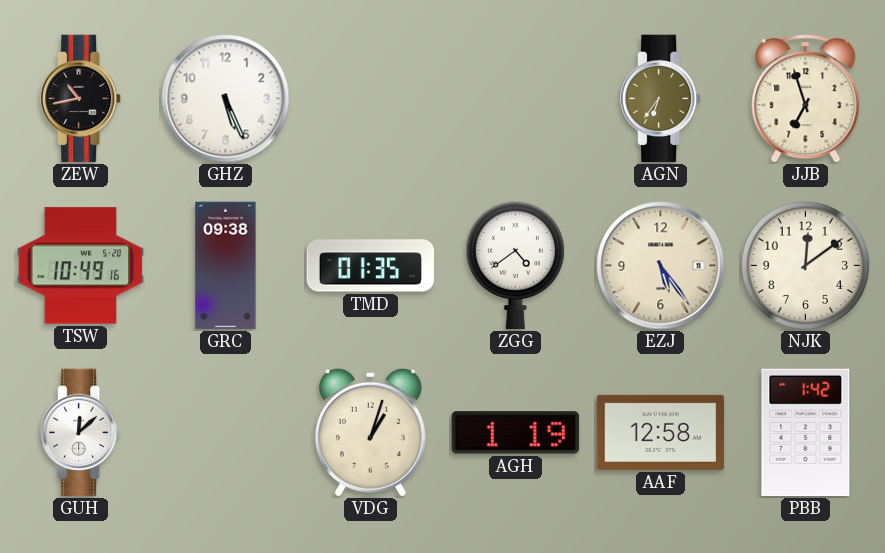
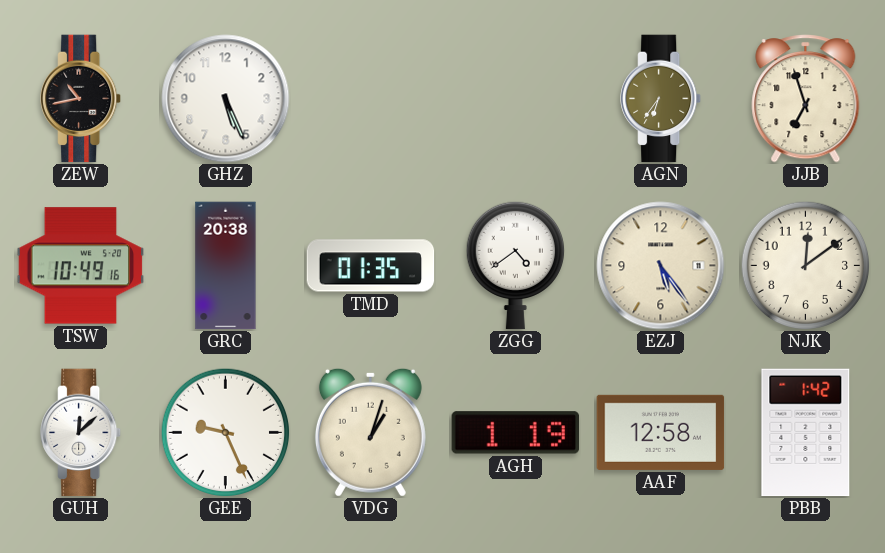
GRC: 09:38 -> 20:38
GEE: none -> 9:26
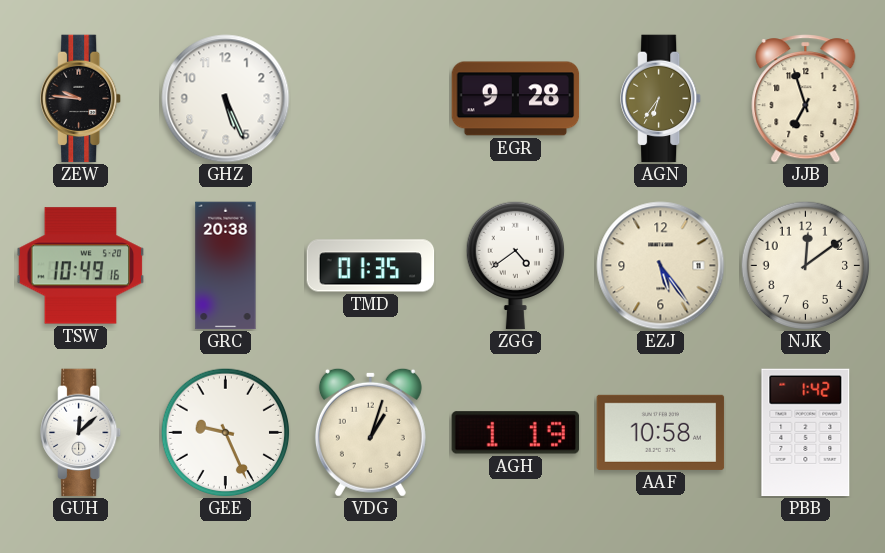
ZEW: 10:43 -> 9:46
EGR: none -> 9:28
AAF: 12:58 -> 10:58
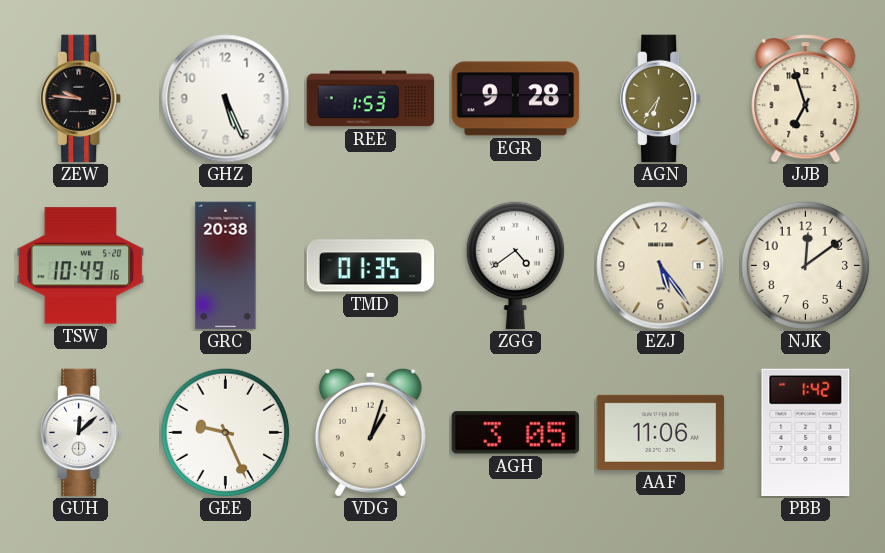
REE: none -> 1:53
AGH: 1:19 -> 3:05
AAF: 10:58 -> 11:06
